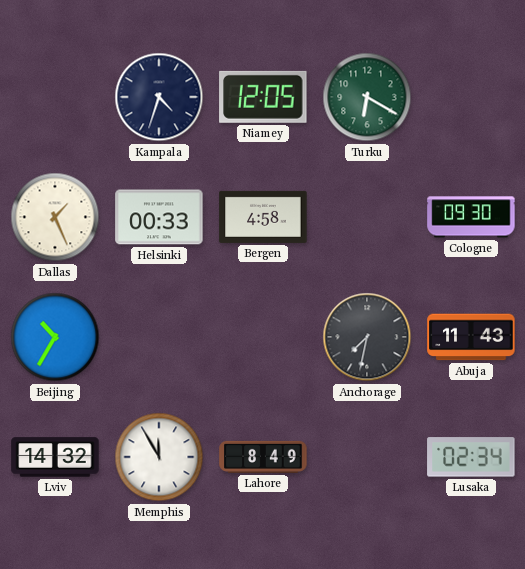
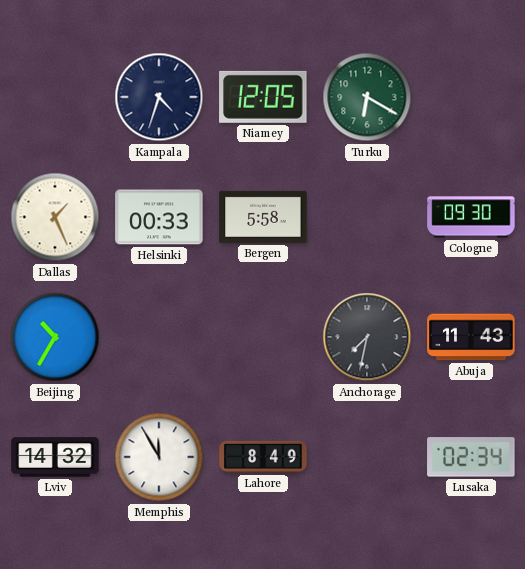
Bergen: 4:58 -> 5:58
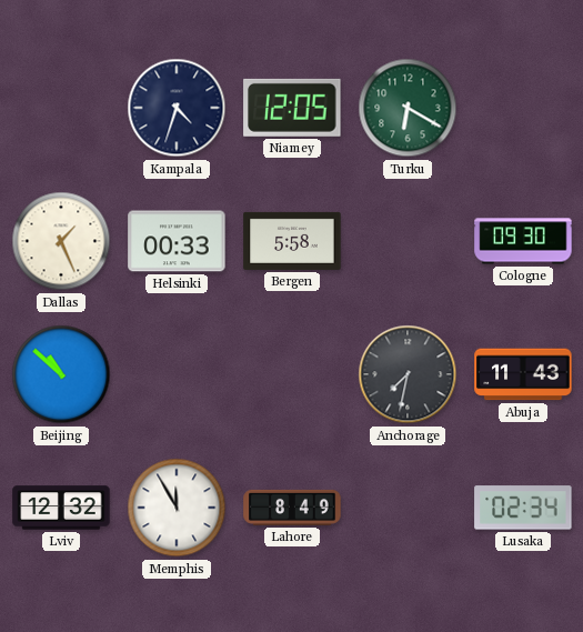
Beijing: 10:35 -> 10:52
Lviv: 14:32 -> 12:32
